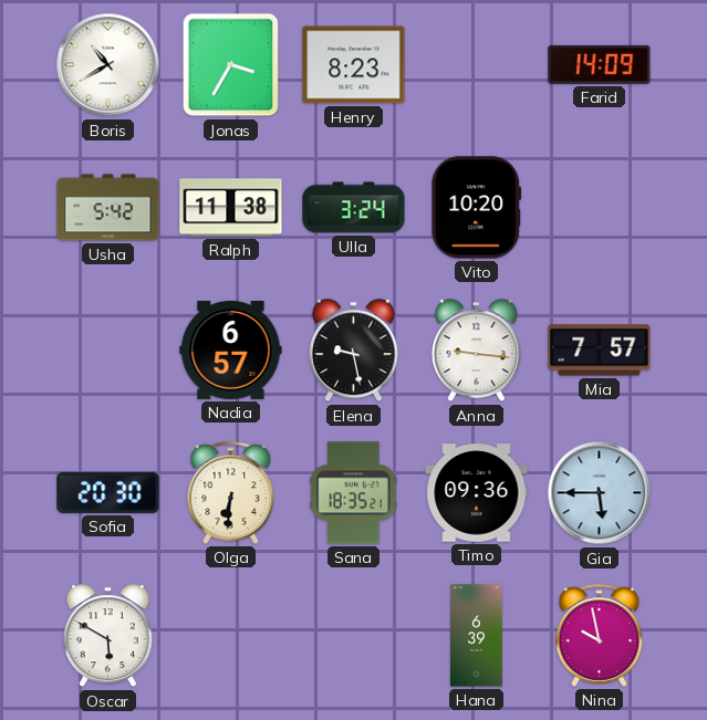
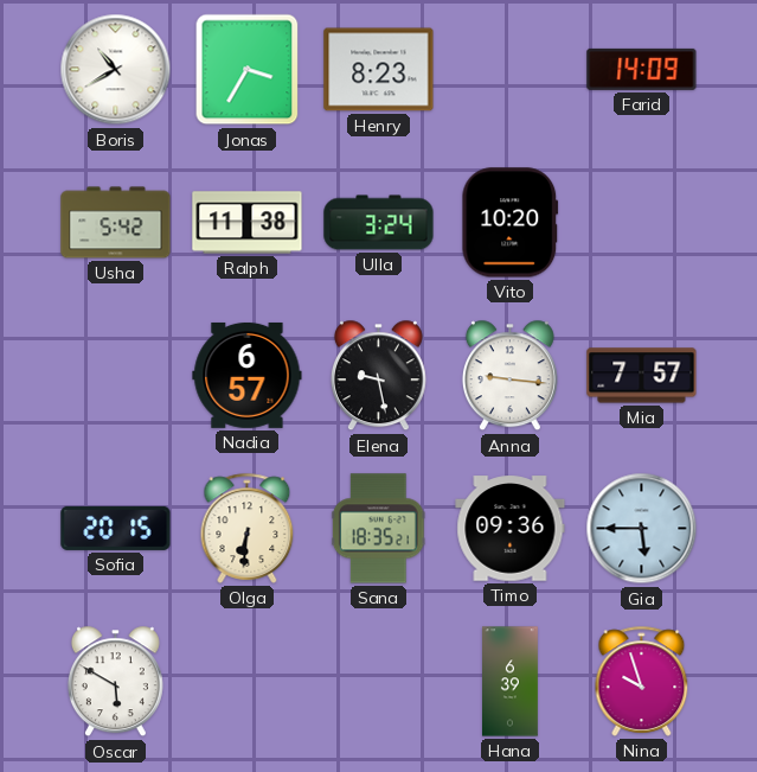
Sofia: 20:30 -> 20:15
Nina: 9:58 -> 9:57
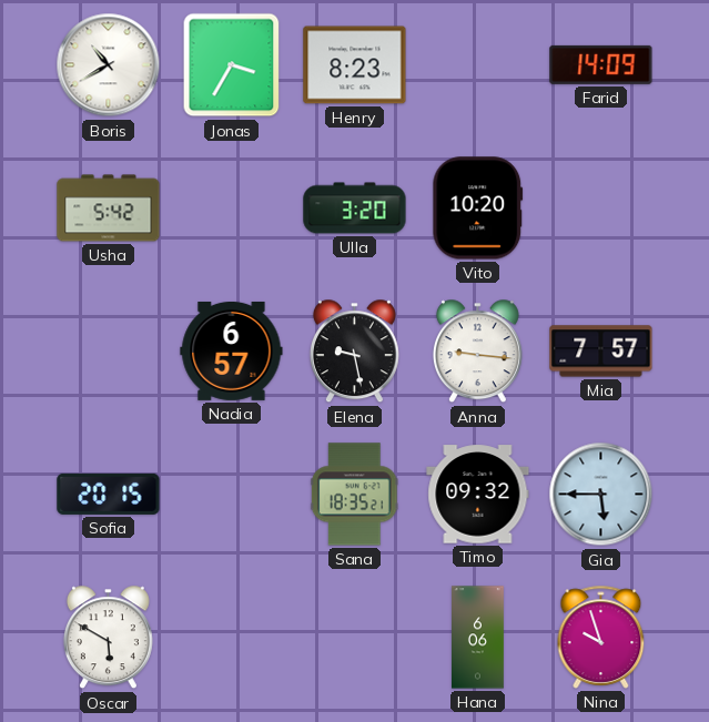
Ralph: 11:38 -> none
Ulla: 3:24 -> 3:20
Olga: 6:31 -> none
Timo: 09:36 -> 09:32
Hana: 6:39 -> 6:06
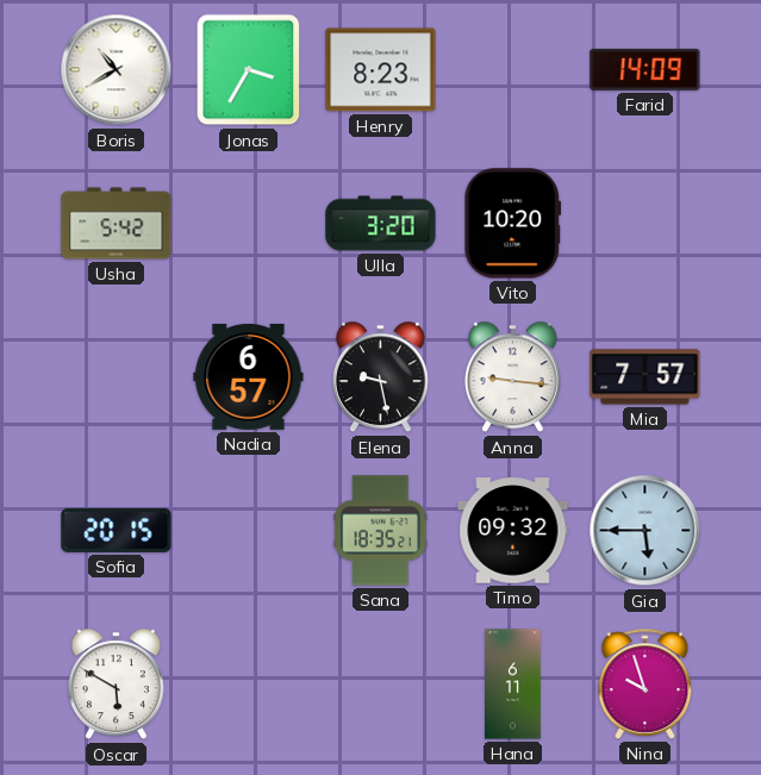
Hana: 6:06 -> 6:11
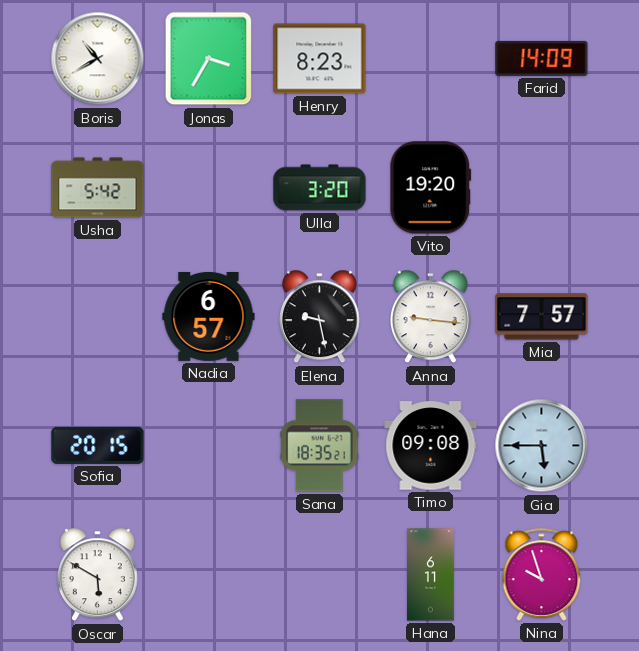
Vito: 10:20 -> 19:20
Timo: 09:32 -> 09:08
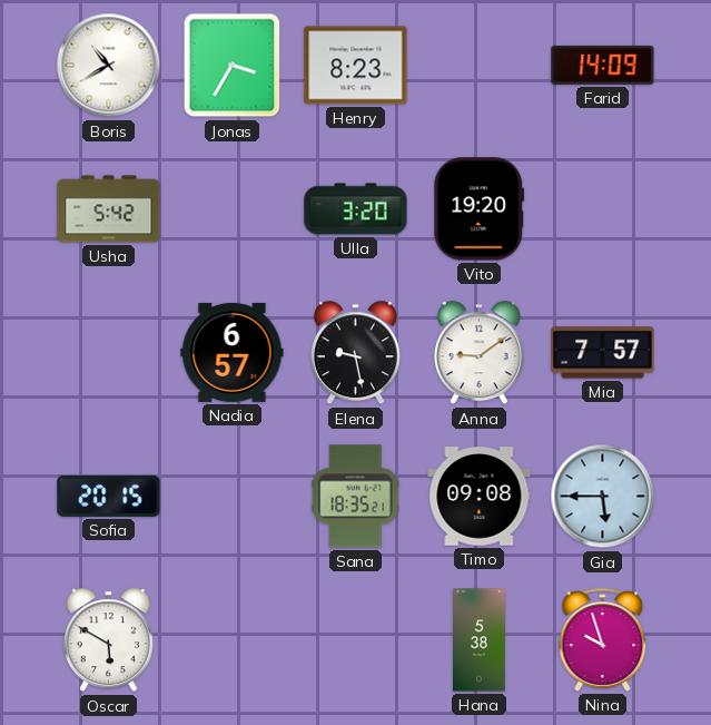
Anna: 9:16 -> 9:09
Hana: 6:11 -> 5:38
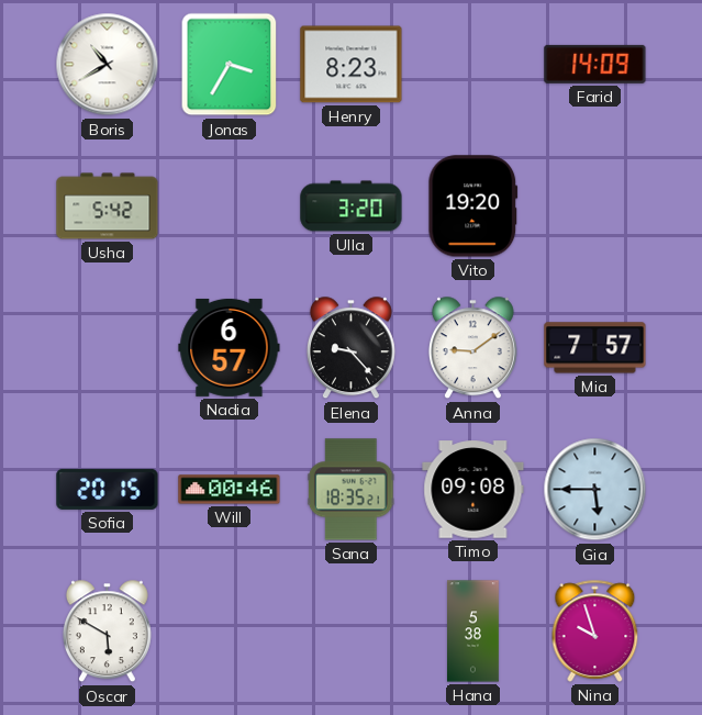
Elena: 9:28 -> 9:23
Will: none -> 00:46
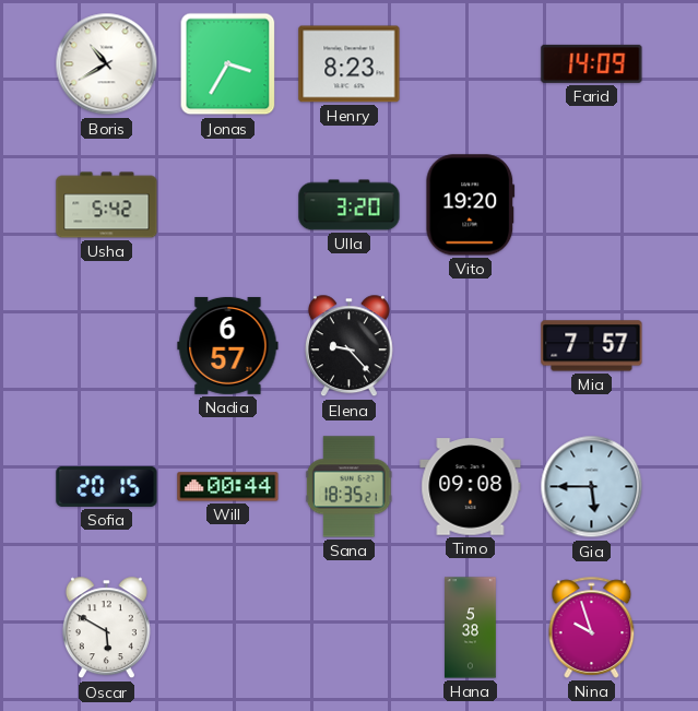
Anna: 9:09 -> none
Will: 00:46 -> 00:44
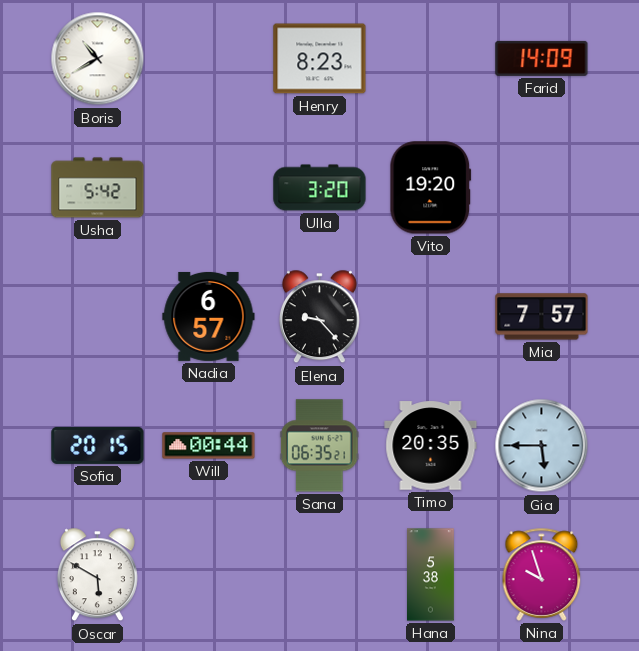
Jonas: 3:35 -> none
Sana: 18:35 -> 06:35
Timo: 09:08 -> 20:35
